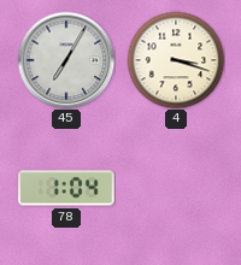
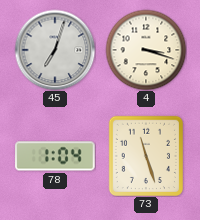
45: 7:05 -> 7:03
73: none -> 11:27
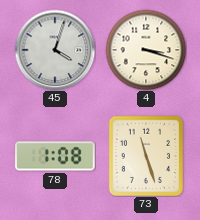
45: 7:03 -> 4:03
78: 1:04 -> 1:08
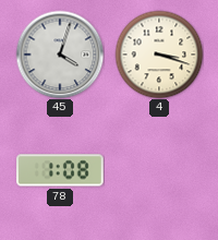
73: 11:27 -> none
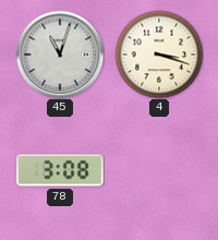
45: 4:03 -> 11:03
78: 1:08 -> 3:08
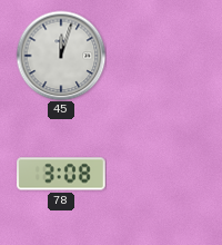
45: 11:03 -> 12:03
4: 3:18 -> none
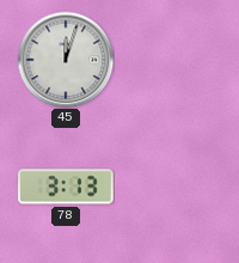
78: 3:08 -> 3:13
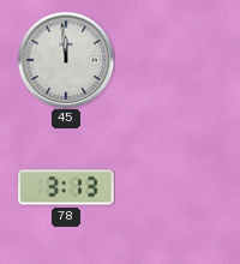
45: 12:03 -> 11:59
